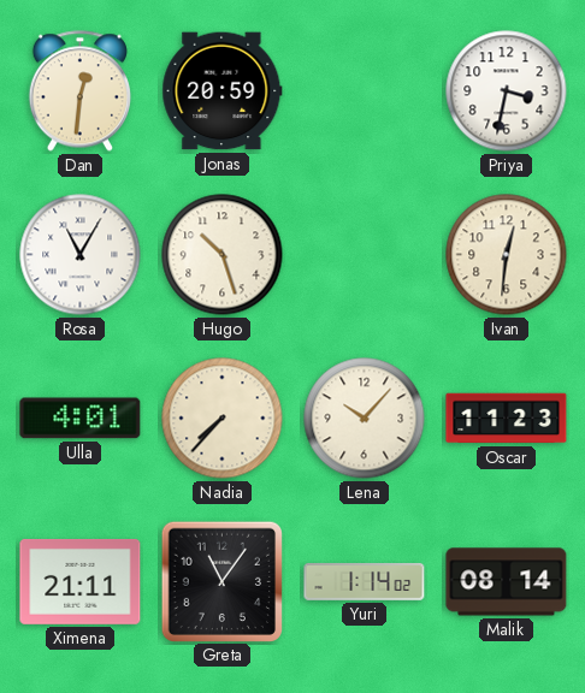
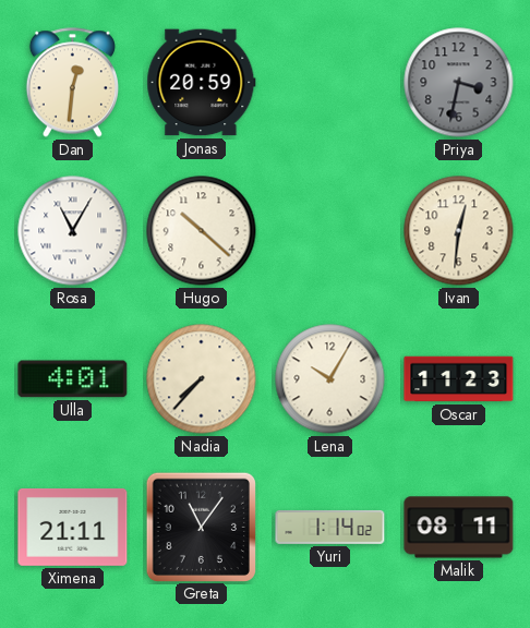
Priya dial: white -> grey
Hugo: 10:27 -> 10:22
Lena: 10:07 -> 10:05
Malik: 08:14 -> 08:11
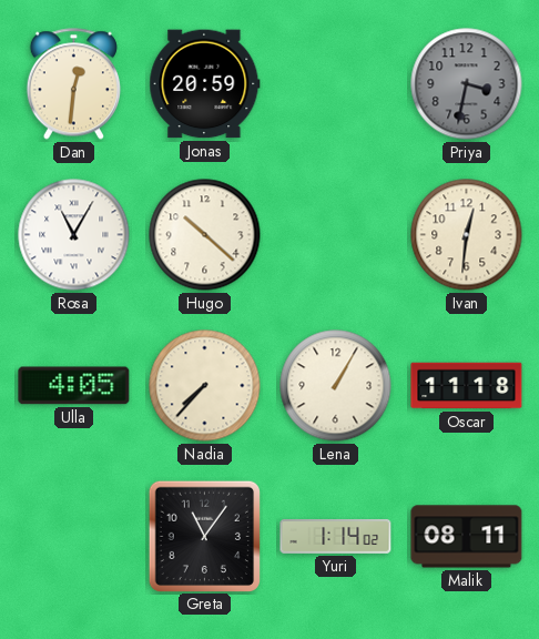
Ulla: 4:01 -> 4:05
Lena: 10:05 -> 1:05
Oscar: 11:23 -> 11:18
Ximena: 21:11 -> none
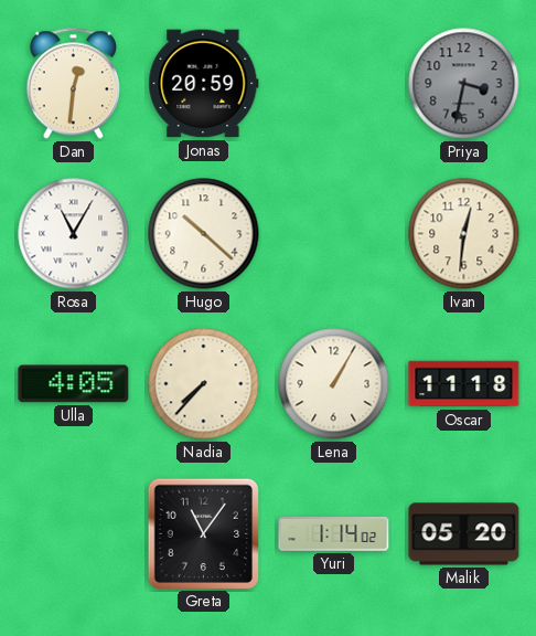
Malik: 08:11 -> 05:20
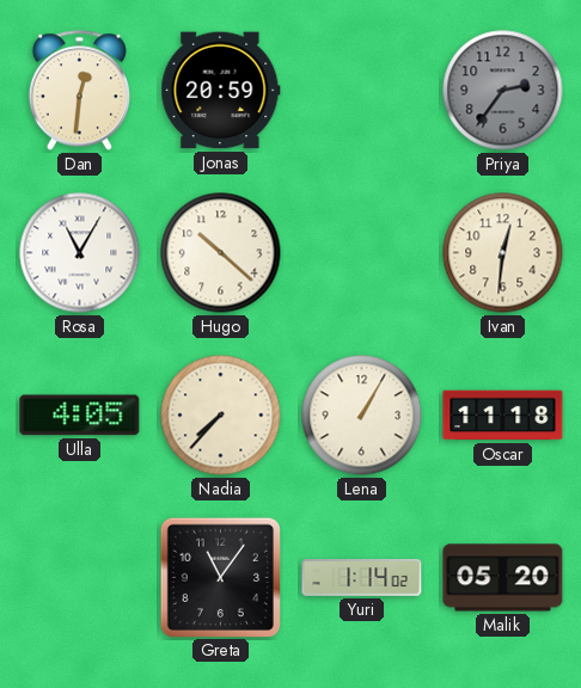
Priya: 3:32 -> 2:36
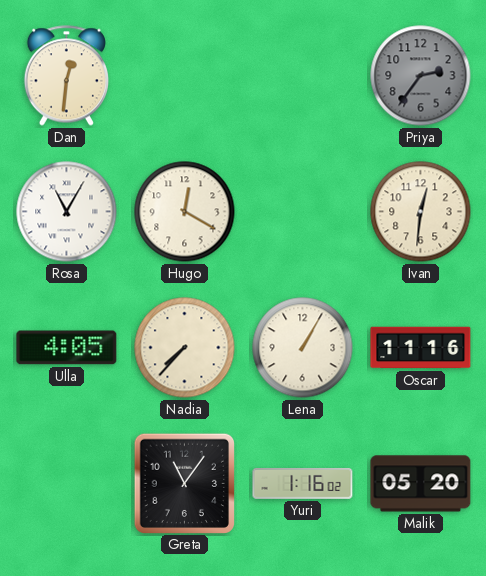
Jonas: 20:59 -> none
Hugo: 10:22 -> 12:20
Oscar: 11:18 -> 11:16
Yuri: 1:14 -> 1:16
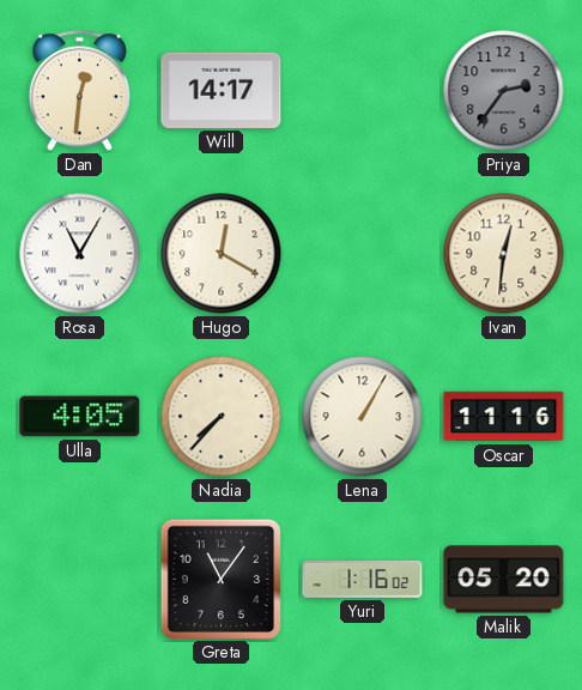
Will: none -> 14:17
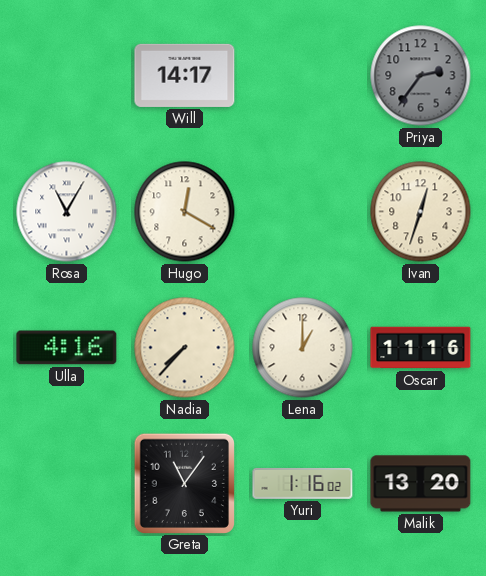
Dan: 12:31 -> none
Ivan: 12:31 -> 12:33
Ulla: 4:05 -> 4:16
Lena: 1:05 -> 1:00
Malik: 05:20 -> 13:20
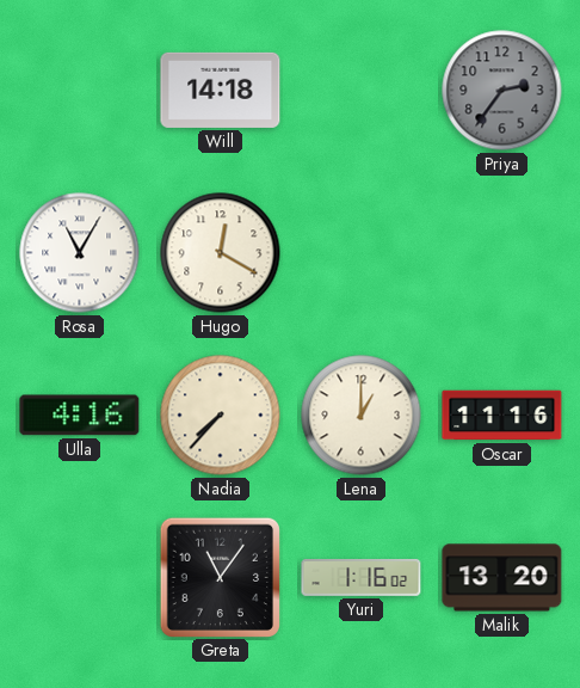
Will: 14:17 -> 14:18
Ivan: 12:33 -> none
